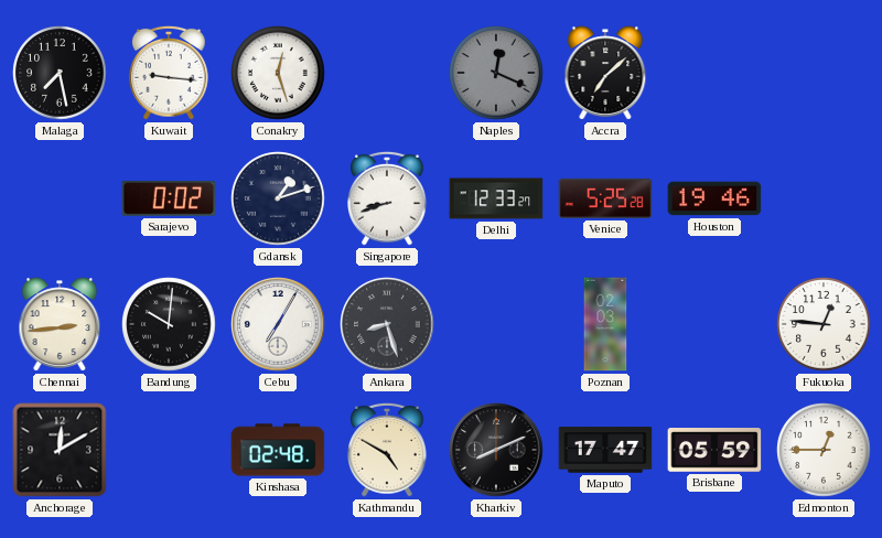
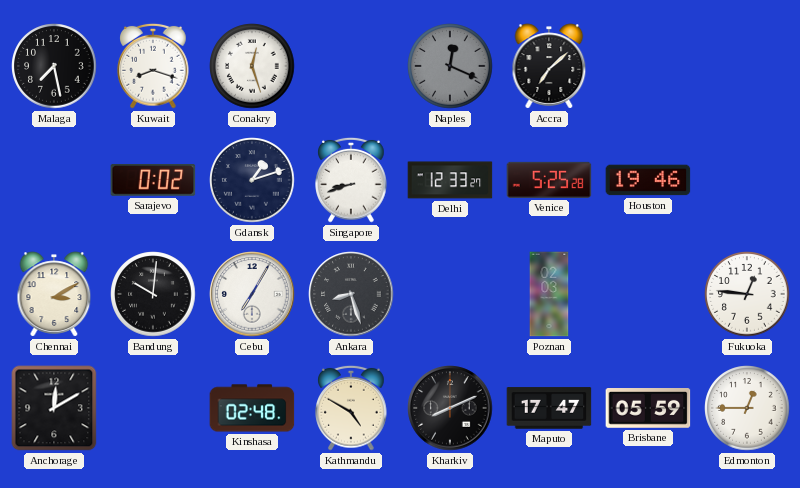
Kuwait: 9:16 -> 8:18
Chennai: 2:44 -> 3:10
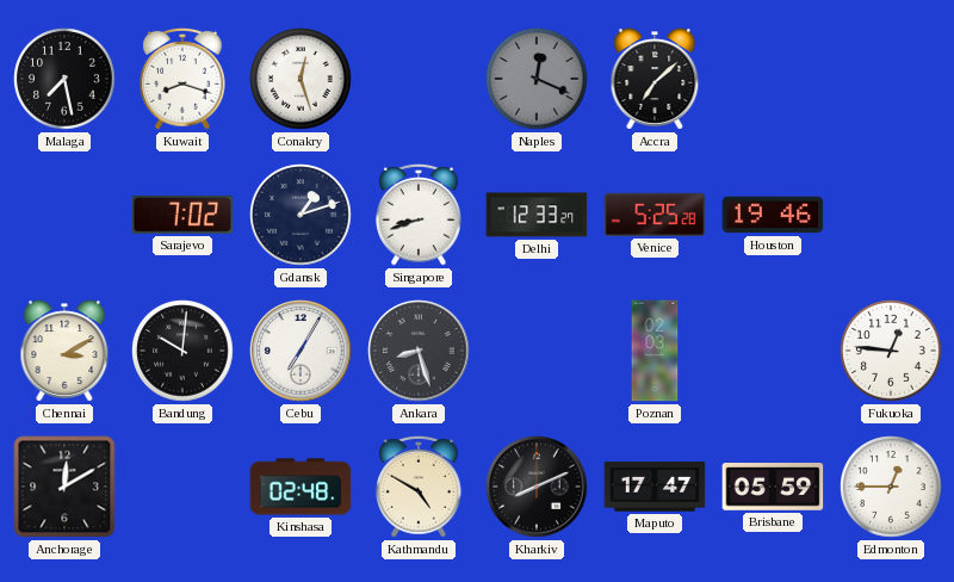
Sarajevo: 0:02 -> 7:02
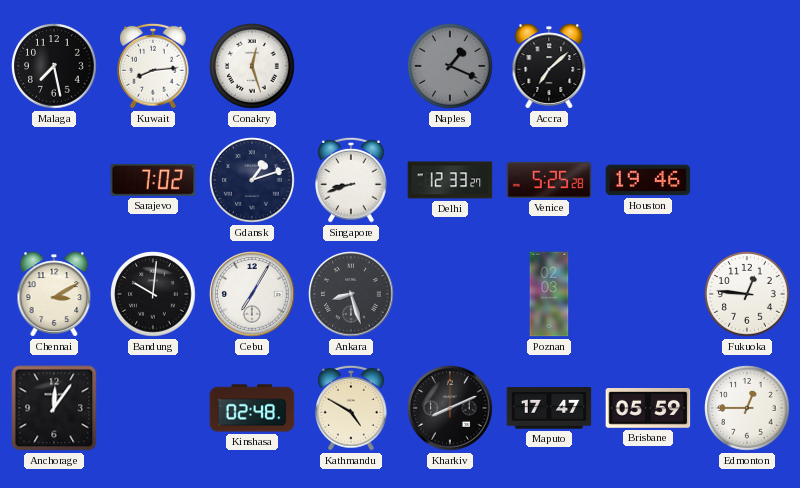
Kuwait: 8:18 -> 8:14
Naples: 12:19 -> 1:19
Anchorage: 12:10 -> 12:06
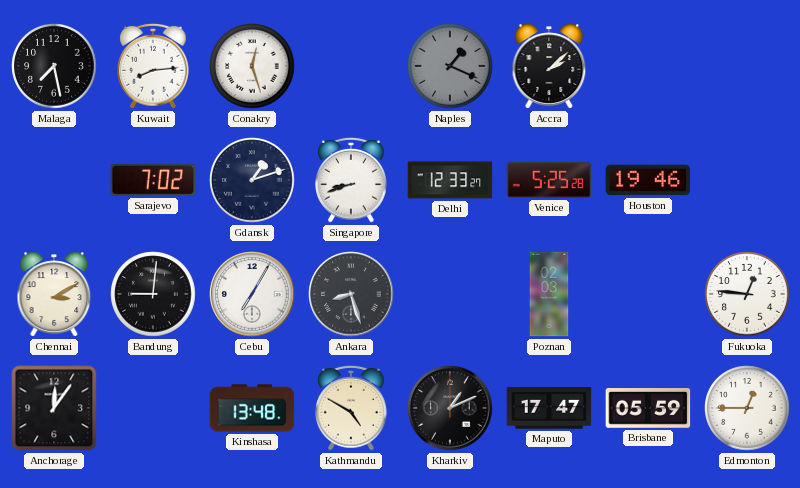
Accra: 7:08 -> 2:08
Bandung: 10:01 -> 9:01
Kinshasa: 02:48 -> 13:48
Kharkiv: 8:11 -> 1:11
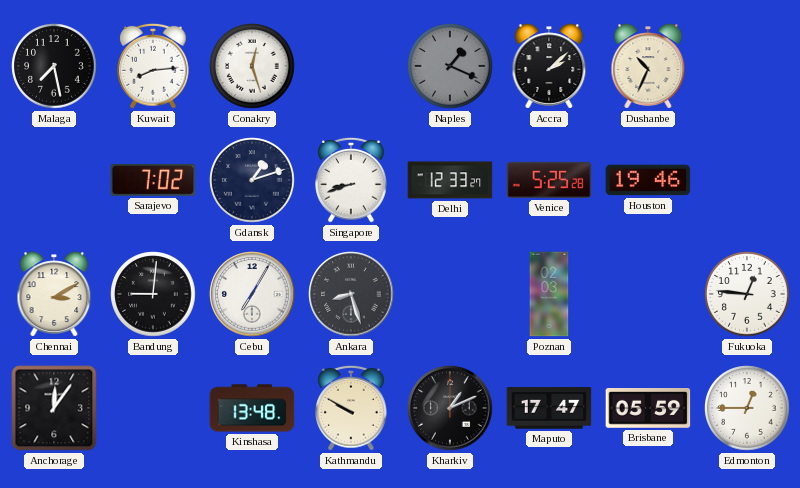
Dushanbe: none -> 10:34
Kathmandu: 4:50 -> 9:50
